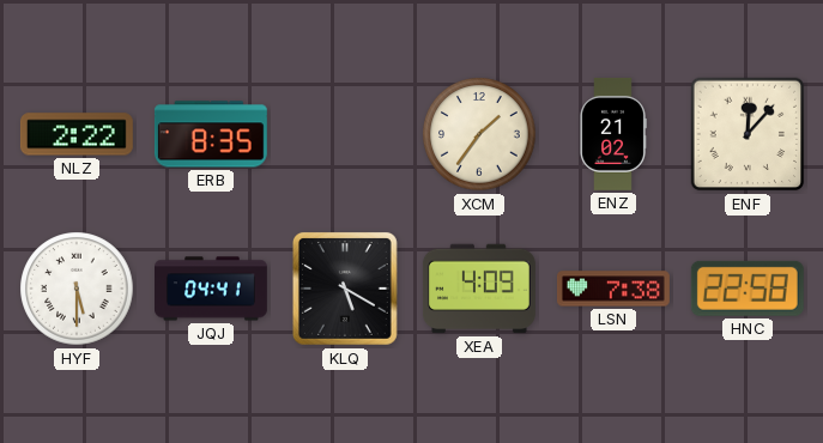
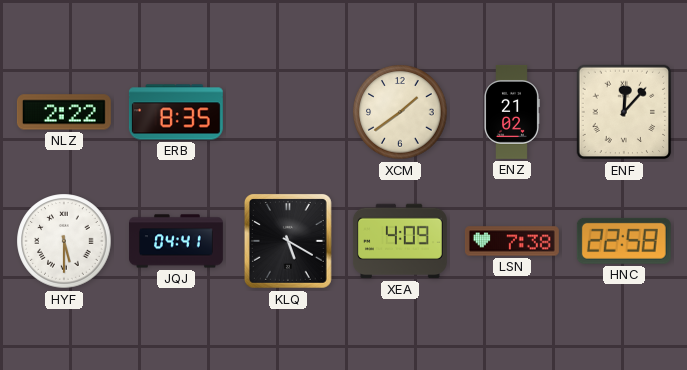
XCM: 1:36 -> 1:39
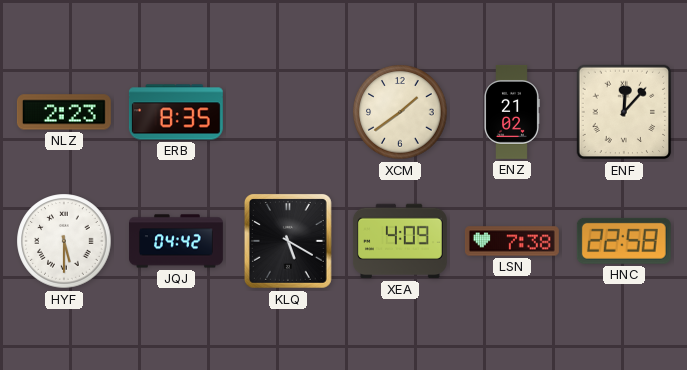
NLZ: 2:22 -> 2:23
JQJ: 04:41 -> 04:42
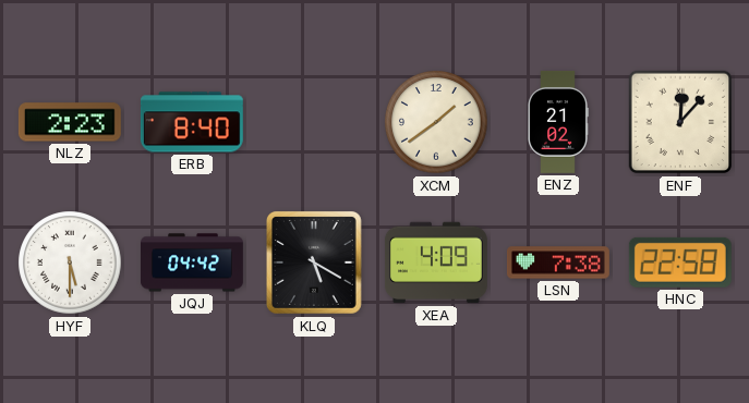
ERB: 8:35 -> 8:40
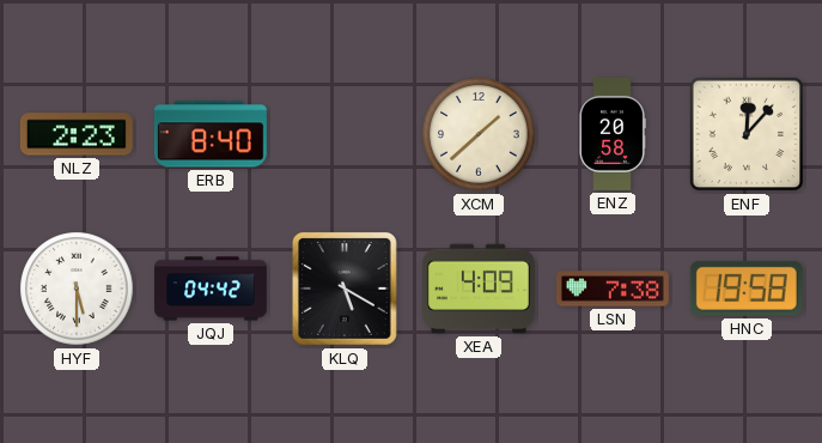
XCM: 1:39 -> 1:38
ENZ: 21:02 -> 20:58
HNC: 22:58 -> 19:58
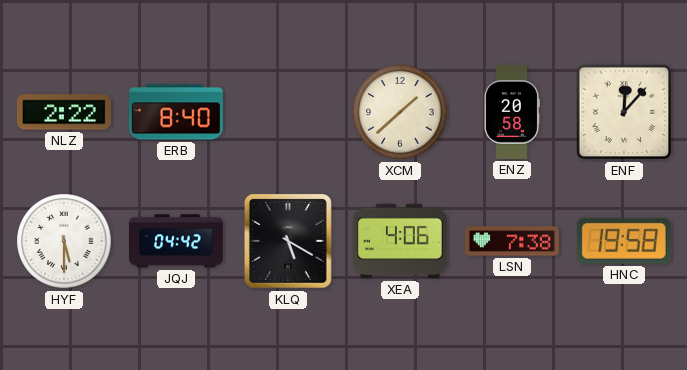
NLZ: 2:23 -> 2:22
XEA: 4:09 -> 4:06
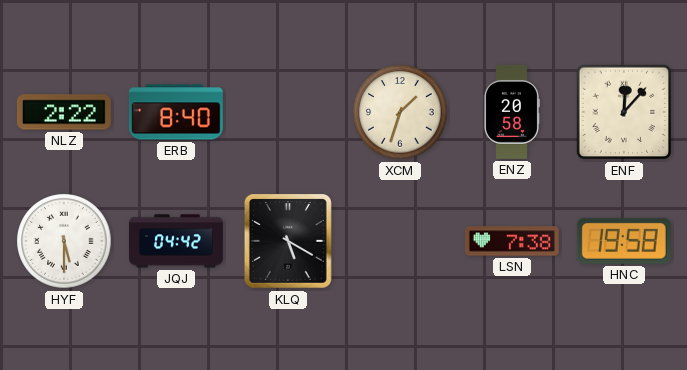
XCM: 1:38 -> 1:33
XEA: 4:06 -> none
